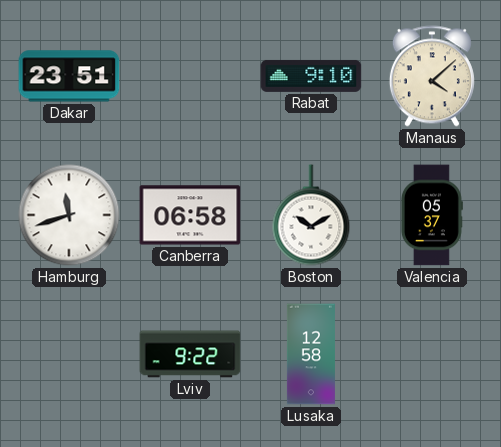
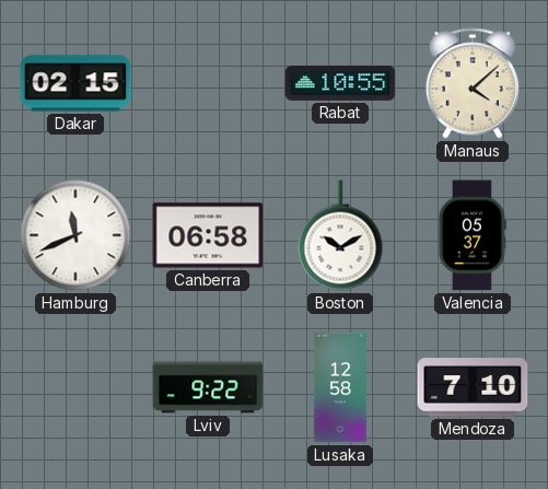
Dakar: 23:51 -> 02:15
Rabat: 9:10 -> 10:55
Hamburg: 11:42 -> 11:41
Mendoza: none -> 7:10
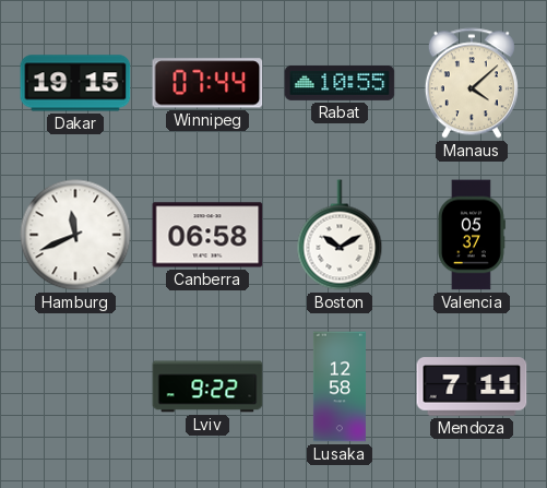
Dakar: 02:15 -> 19:15
Winnipeg: none -> 07:44
Mendoza: 7:10 -> 7:11
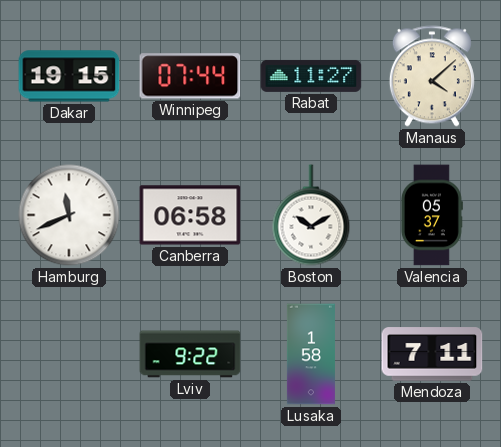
Rabat: 10:55 -> 11:27
Lusaka: 12:58 -> 1:58
